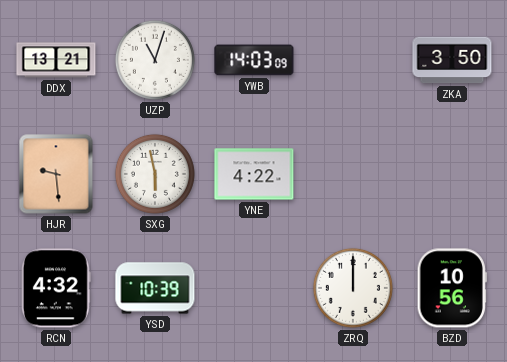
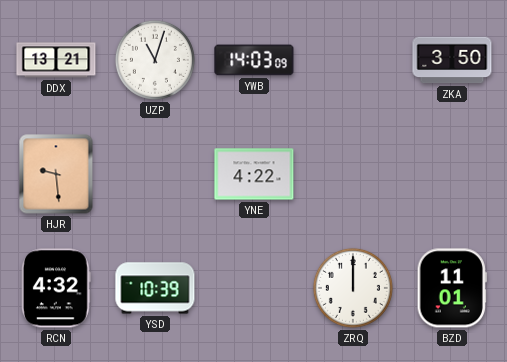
SXG: 5:58 -> none
BZD: 10:56 -> 11:01
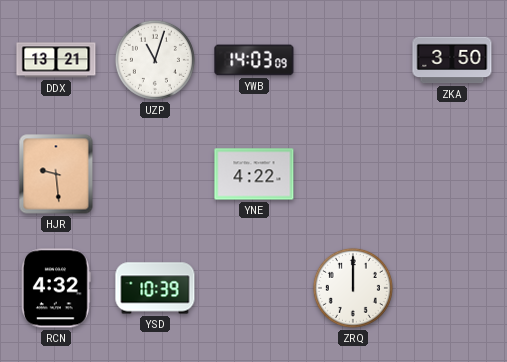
BZD: 11:01 -> none
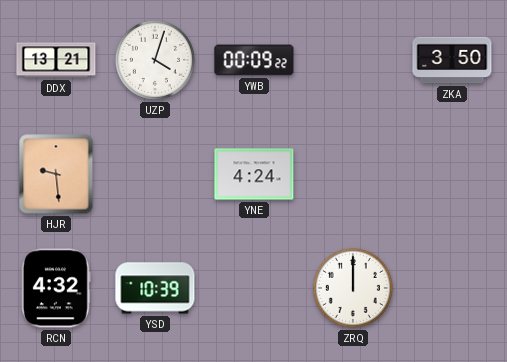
UZP: 11:03 -> 4:03
YWB: 14:03 -> 00:09
YNE: 4:22 -> 4:24
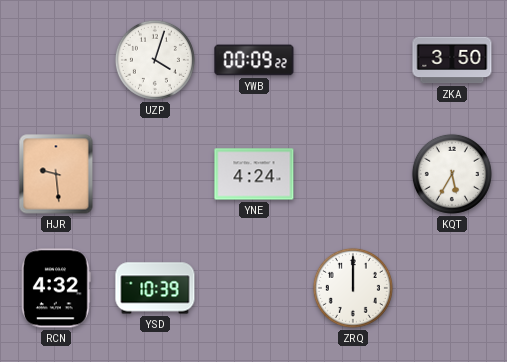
DDX: 13:21 -> none
KQT: none -> 5:35
